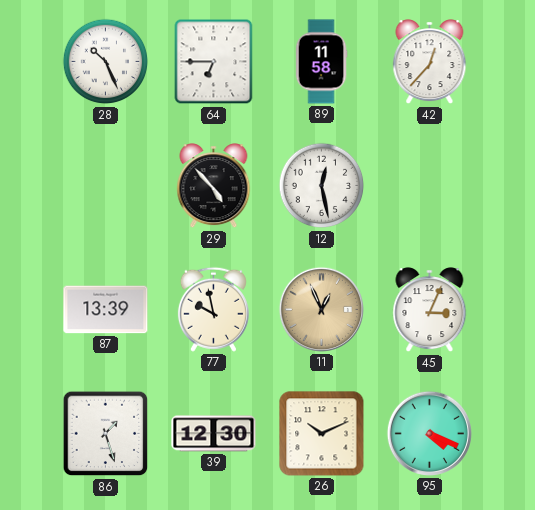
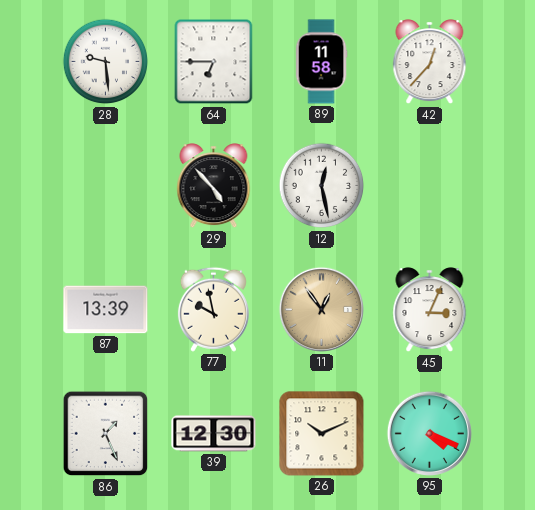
28: 10:26 -> 9:29
11: 12:56 -> 12:54
86: 1:27 -> 1:26
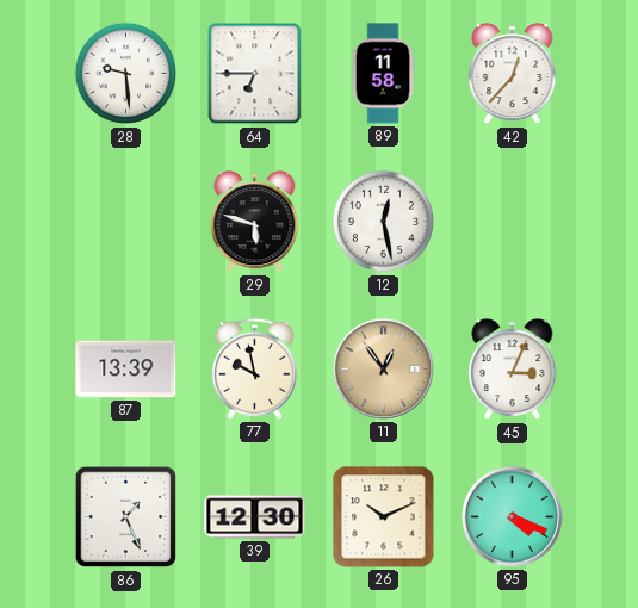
29: 4:53 -> 5:48
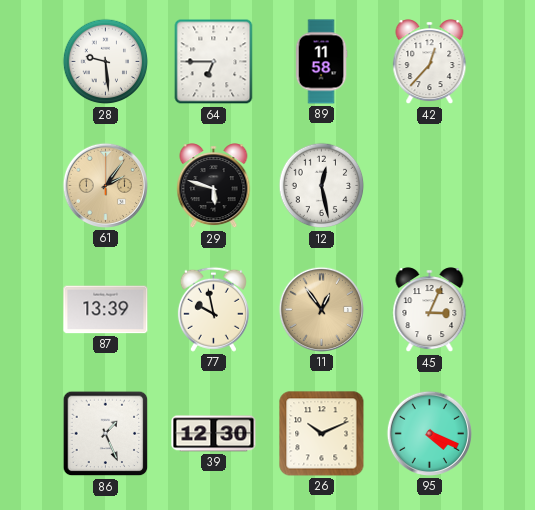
61: none -> 2:06
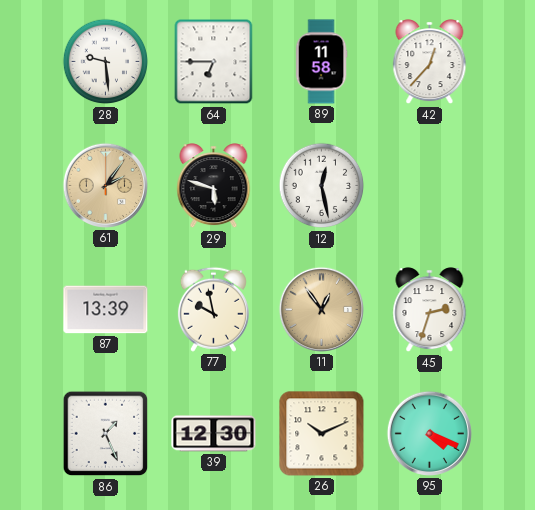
45: 3:04 -> 2:33
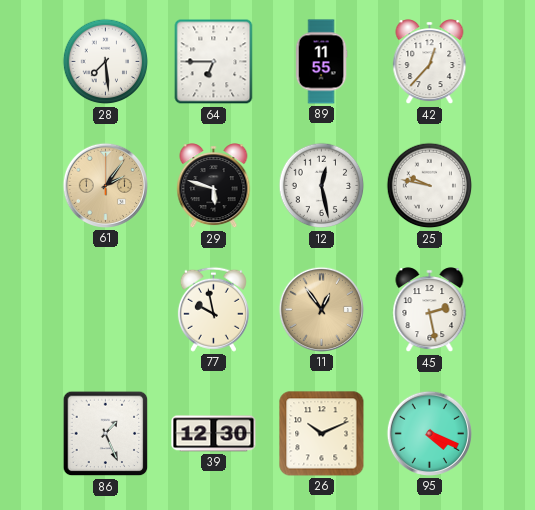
28: 9:29 -> 7:29
89: 11:58 -> 11:55
25: none -> 9:47
87: 13:39 -> none
45: 2:33 -> 2:28
